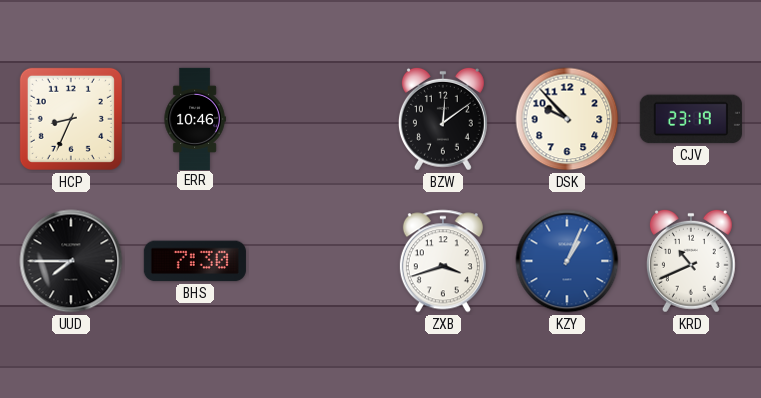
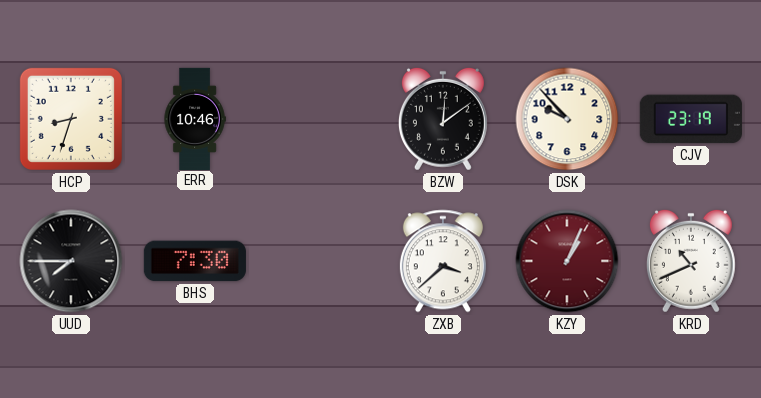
HCP: 8:34 -> 8:33
ZXB: 3:42 -> 3:38
KZY dial: blue -> burgundy
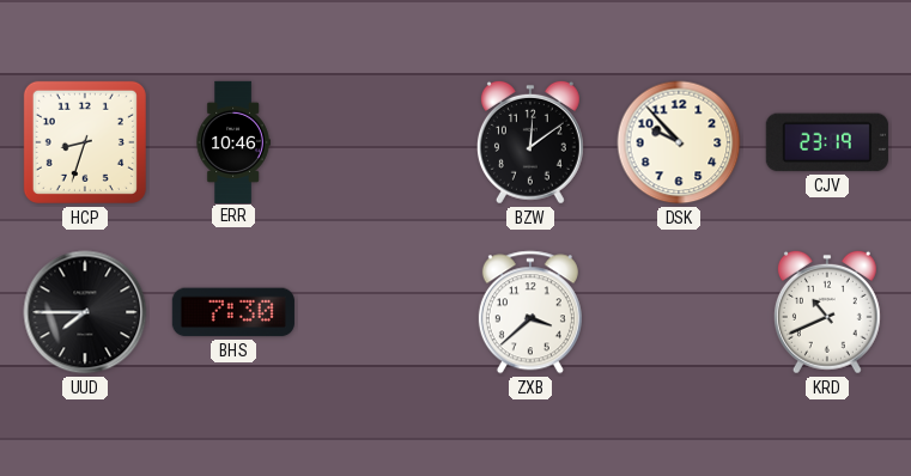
KZY: 1:04 -> none
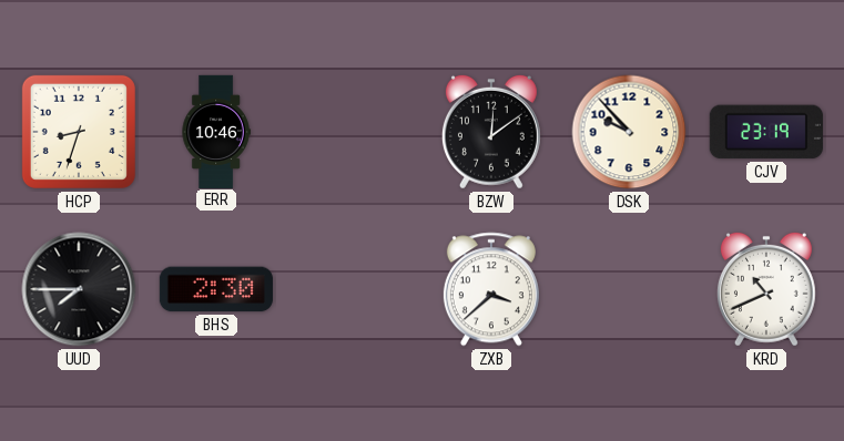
BHS: 7:30 -> 2:30
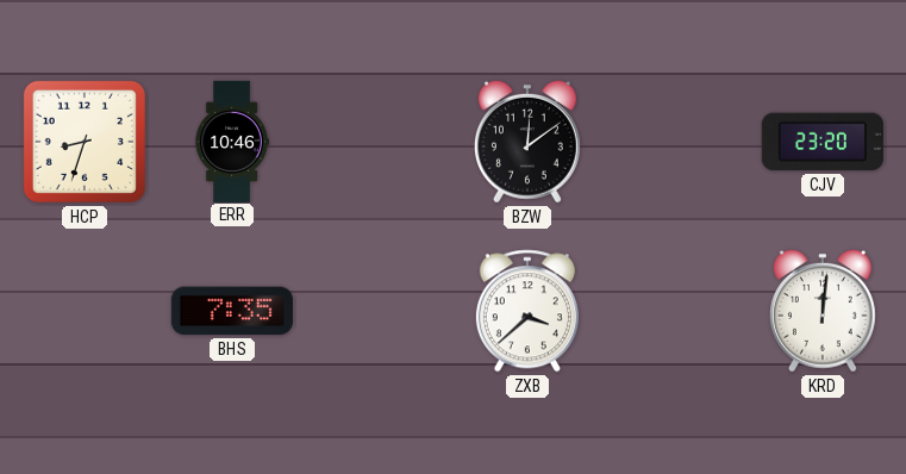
DSK: 9:53 -> none
CJV: 23:19 -> 23:20
UUD: 7:45 -> none
BHS: 2:30 -> 7:35
KRD: 10:41 -> 12:01
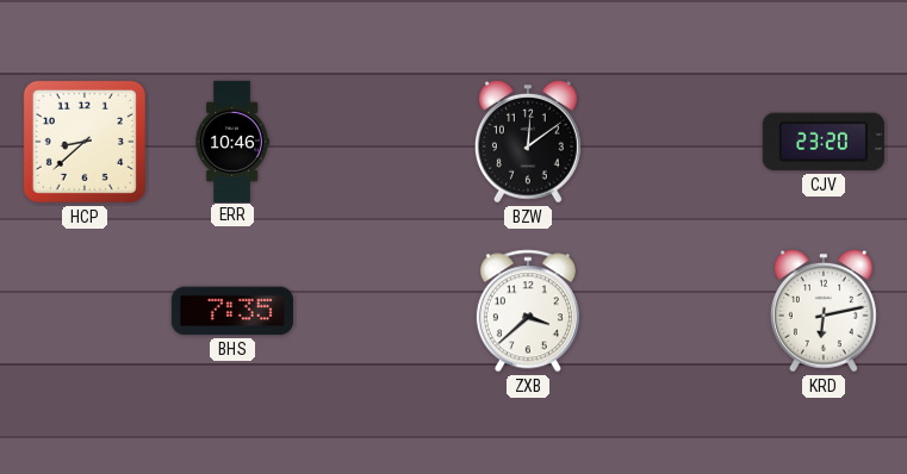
HCP: 8:33 -> 8:38
KRD: 12:01 -> 6:13
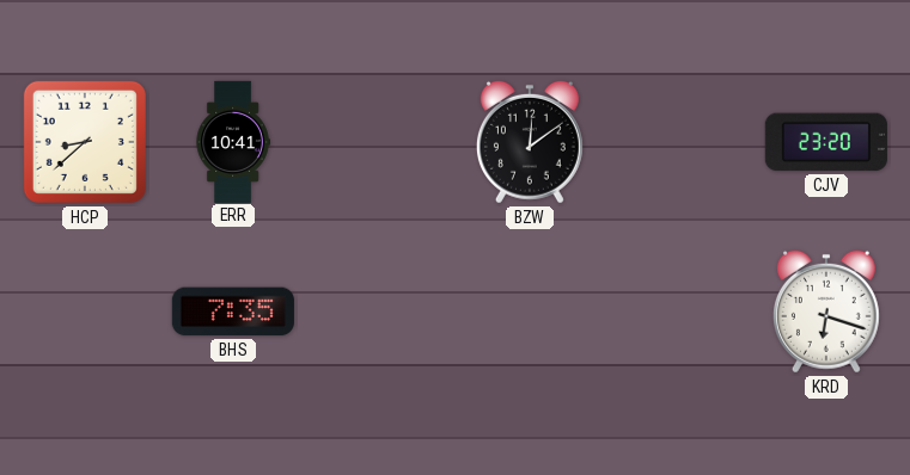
ERR: 10:46 -> 10:41
ZXB: 3:38 -> none
KRD: 6:13 -> 6:18
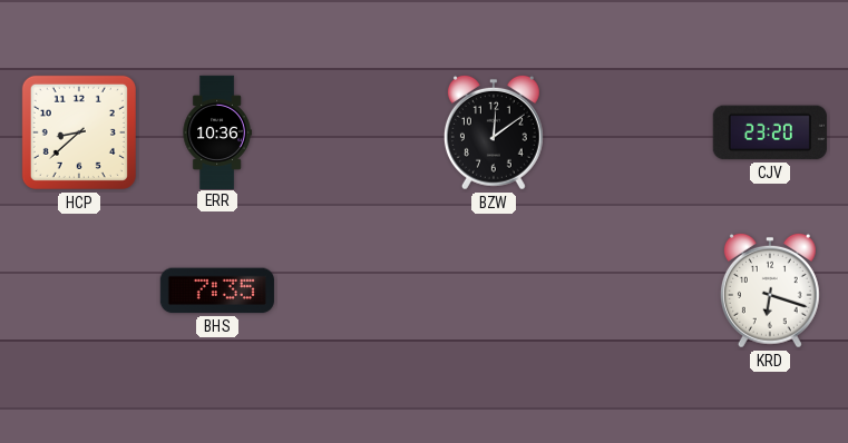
ERR: 10:41 -> 10:36
